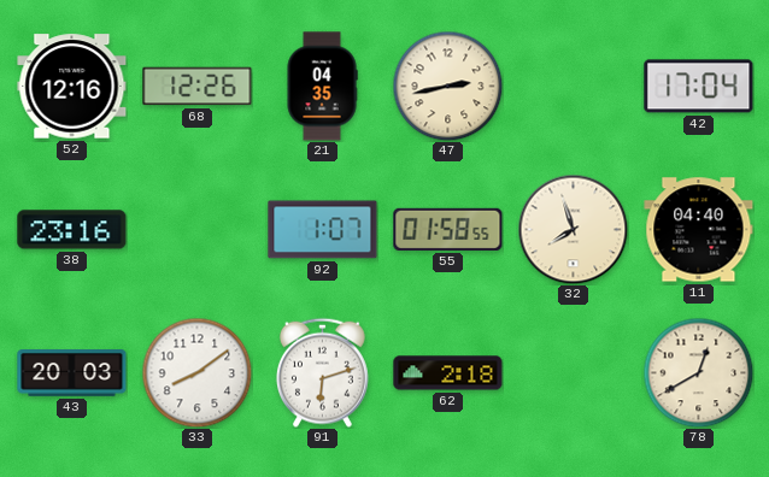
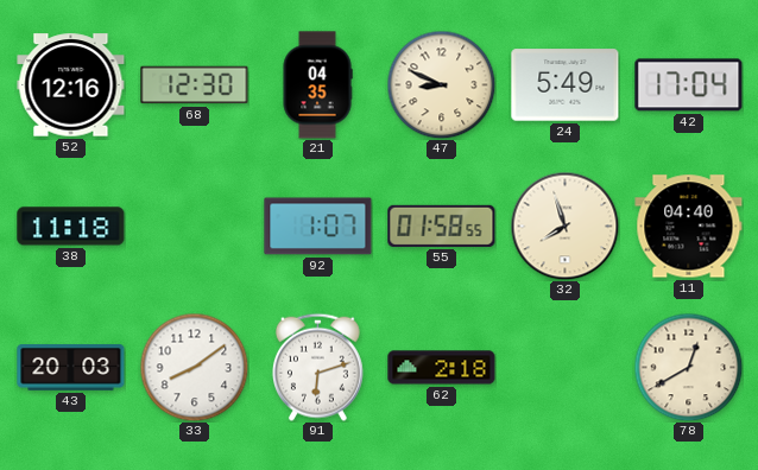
68: 12:26 -> 12:30
47: 2:43 -> 8:49
24: none -> 5:49
38: 23:16 -> 11:18
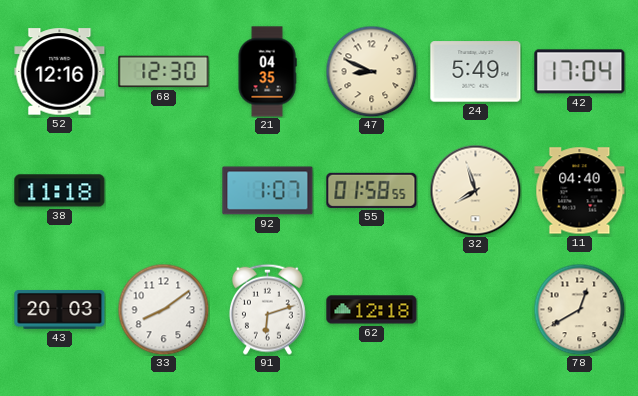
62: 2:18 -> 12:18
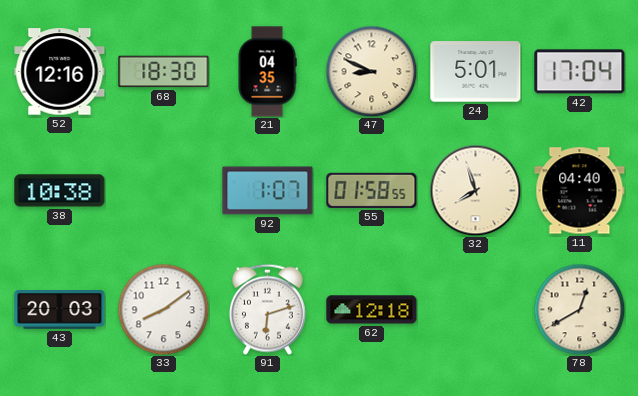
68: 12:30 -> 18:30
24: 5:49 -> 5:01
38: 11:18 -> 10:38
